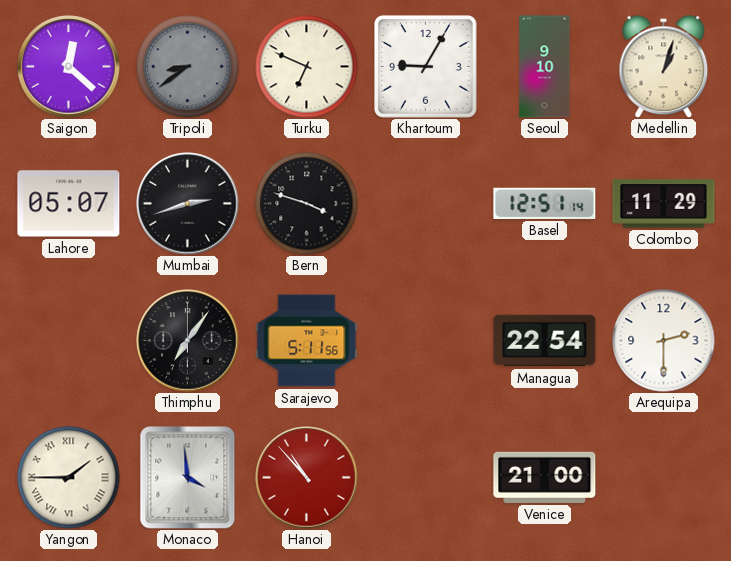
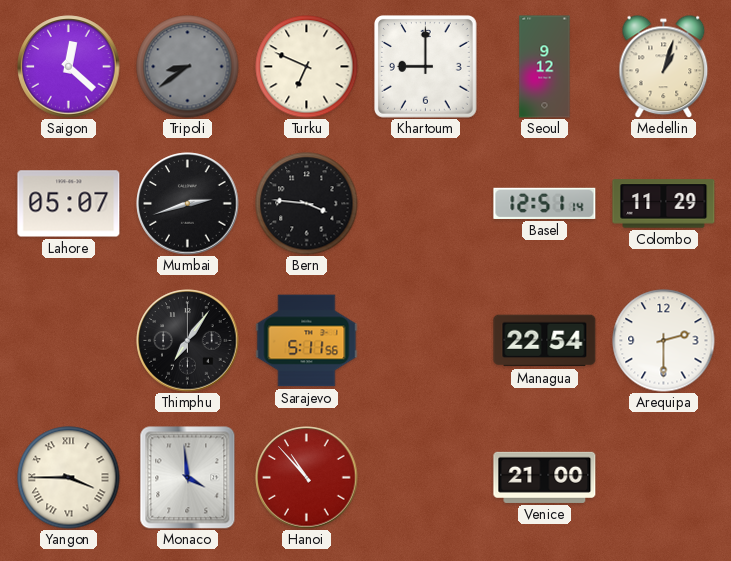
Khartoum: 9:05 -> 9:00
Seoul: 9:10 -> 9:12
Bern: 3:48 -> 3:46
Yangon: 1:45 -> 3:45
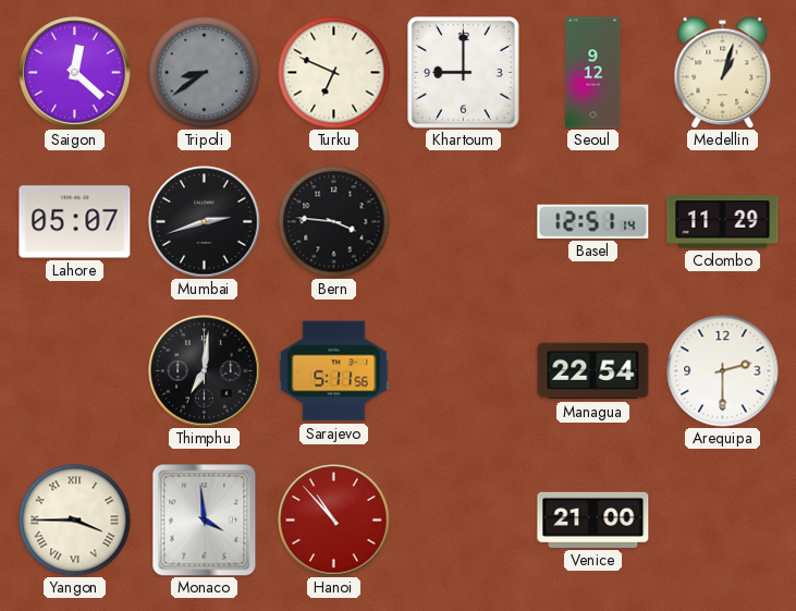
Thimphu: 7:06 -> 7:01
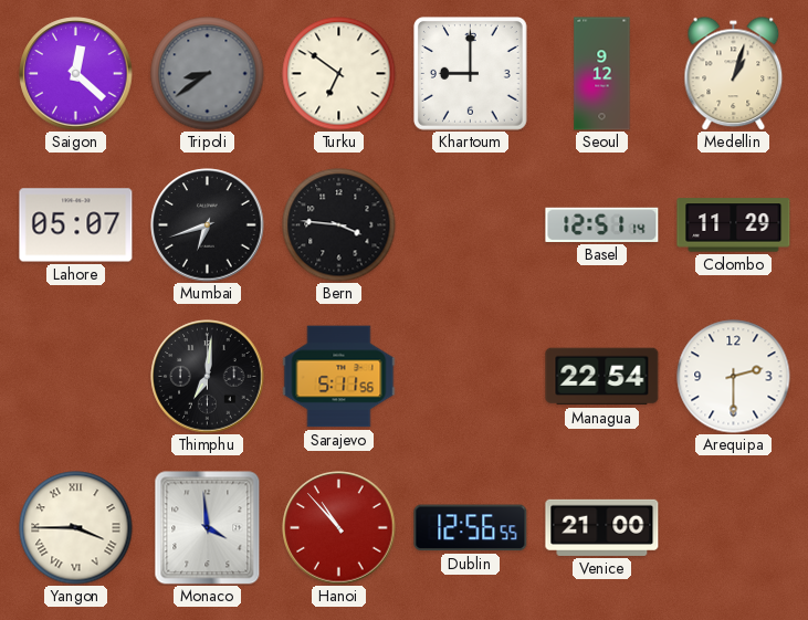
Turku: 6:49 -> 6:51
Mumbai: 2:42 -> 6:42
Dublin: none -> 12:56
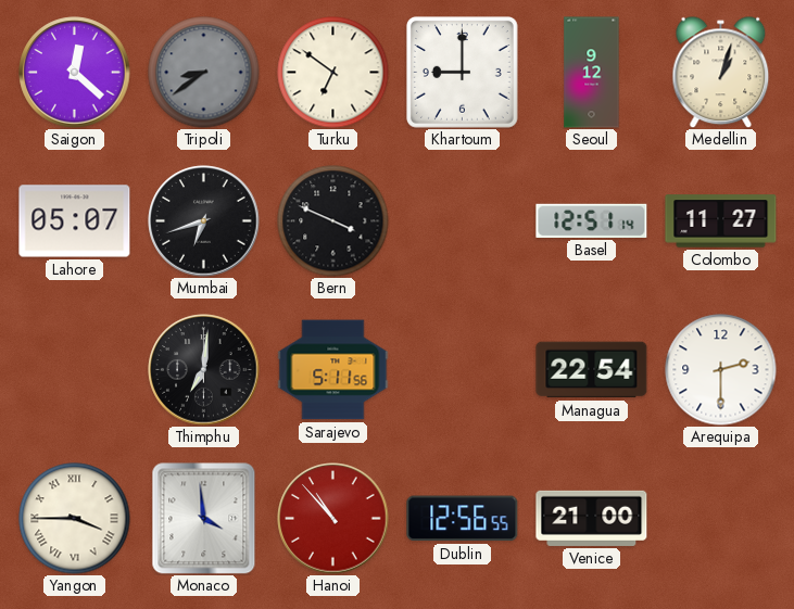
Bern: 3:46 -> 3:49
Colombo: 11:29 -> 11:27
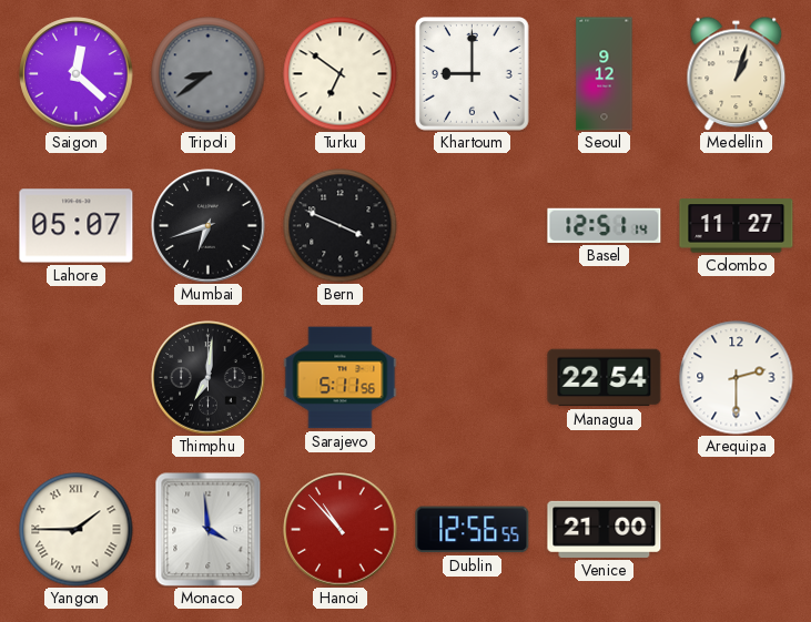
Yangon: 3:45 -> 1:45
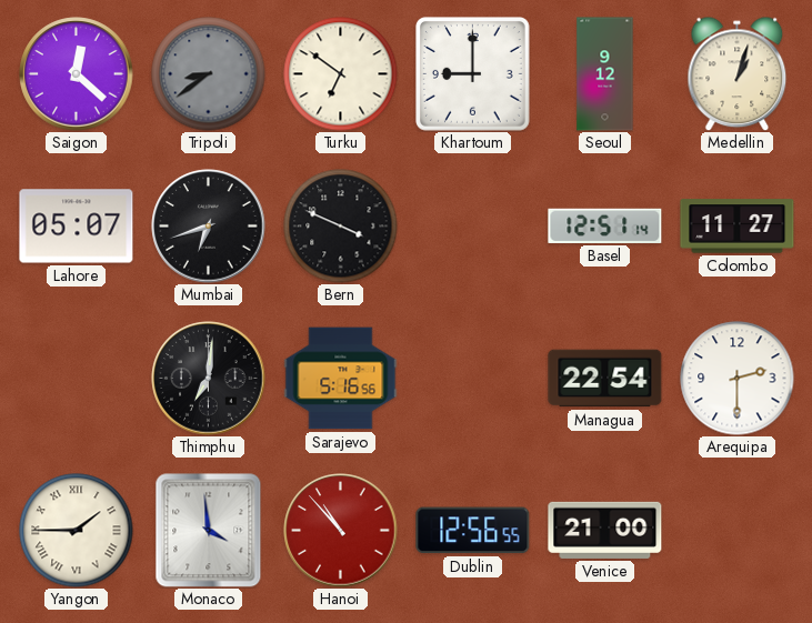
Sarajevo: 5:11 -> 5:16
